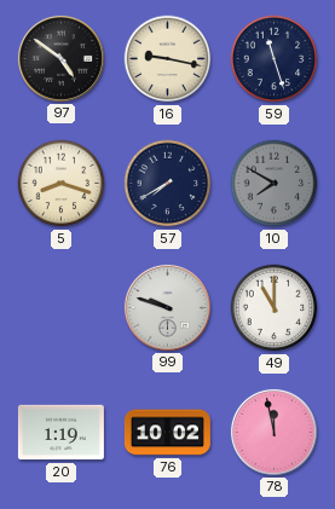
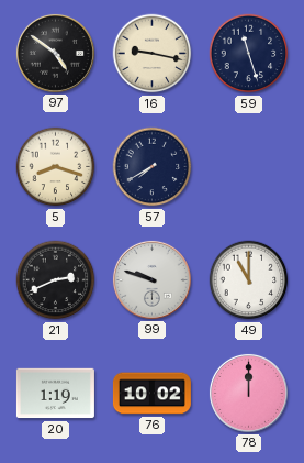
10: 7:50 -> none
21: none -> 2:41
78: 11:58 -> 12:00
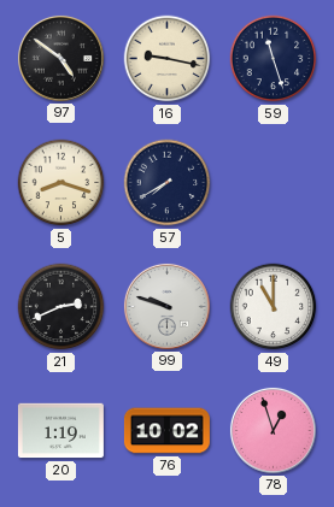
78: 12:00 -> 12:57
